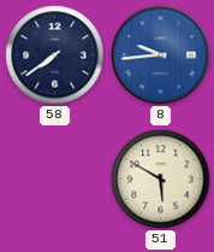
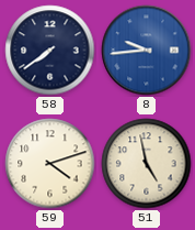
59: none -> 4:12
51: 5:50 -> 4:58
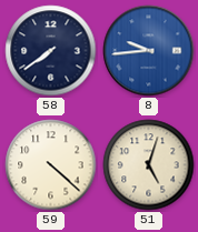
59: 4:12 -> 4:22
51: 4:58 -> 5:03
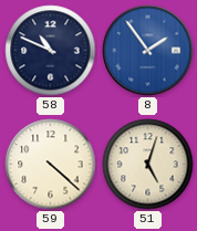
58: 7:39 -> 10:49
8: 9:44 -> 1:54
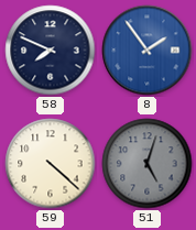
58: 10:49 -> 7:49
51 dial: cream -> grey
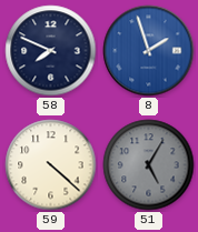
8: 1:54 -> 1:57
51: 5:03 -> 5:05
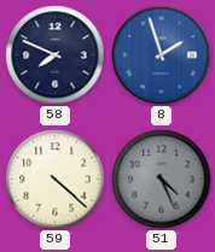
51: 5:05 -> 4:26
